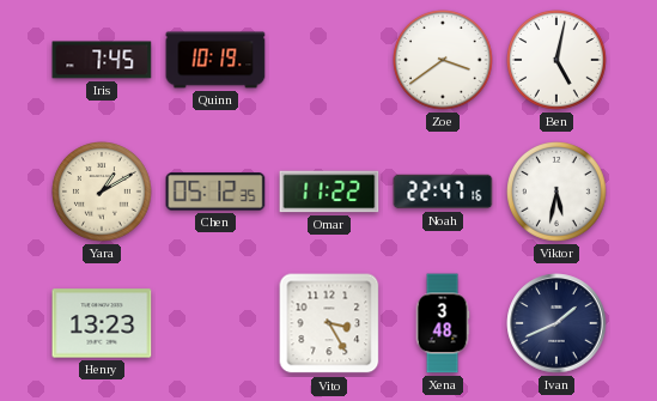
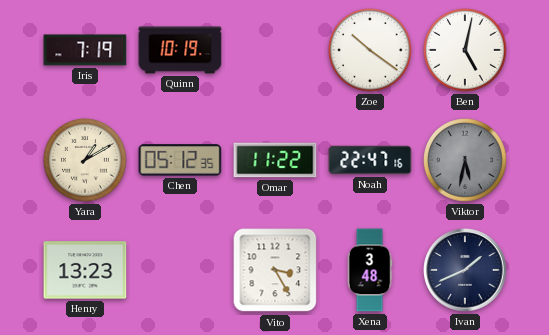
Iris: 7:45 -> 7:19
Zoe: 3:39 -> 10:21
Viktor dial: white -> grey
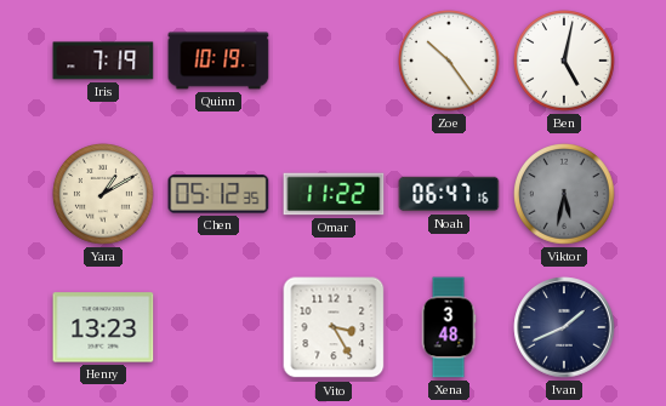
Zoe: 10:21 -> 10:24
Noah: 22:47 -> 06:47
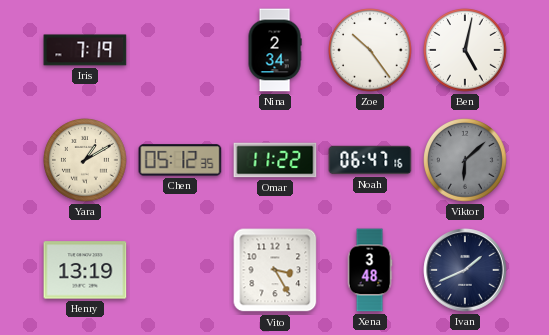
Quinn: 10:19 -> none
Nina: none -> 2:34
Viktor: 5:32 -> 6:08
Henry: 13:23 -> 13:19
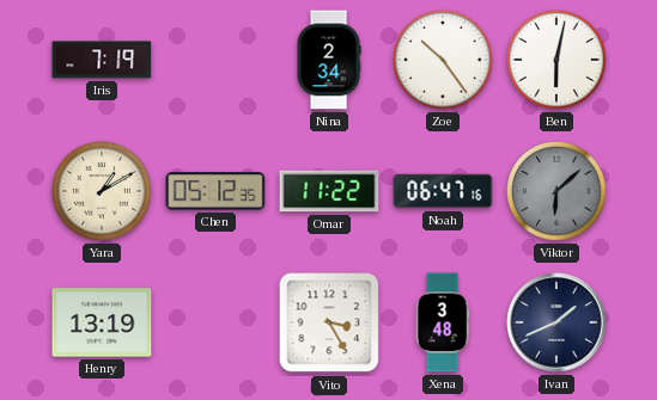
Ben: 5:02 -> 6:02
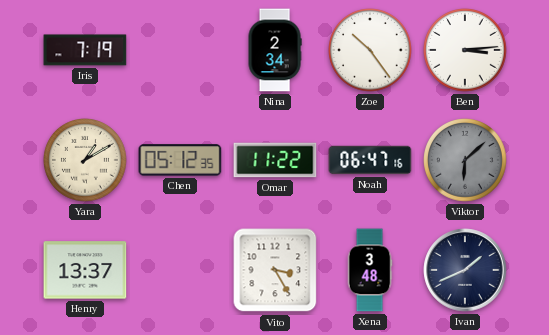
Ben: 6:02 -> 3:14
Henry: 13:19 -> 13:37
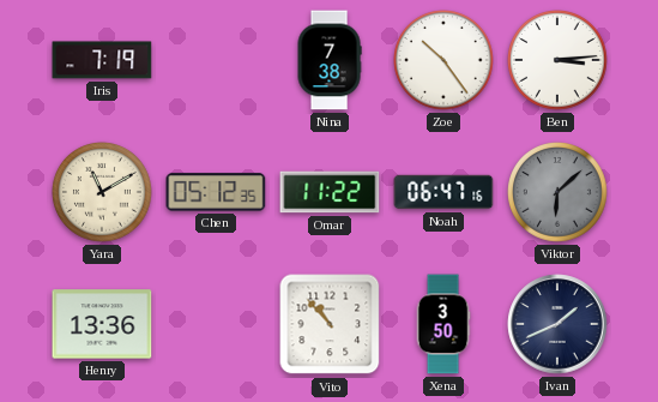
Nina: 2:34 -> 7:38
Yara: 1:10 -> 11:10
Henry: 13:37 -> 13:36
Vito: 3:25 -> 10:53
Xena: 3:48 -> 3:50
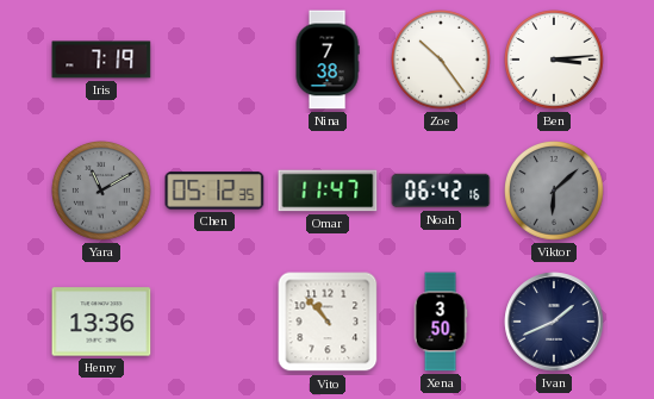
Yara dial: cream -> grey
Omar: 11:22 -> 11:47
Noah: 06:47 -> 06:42
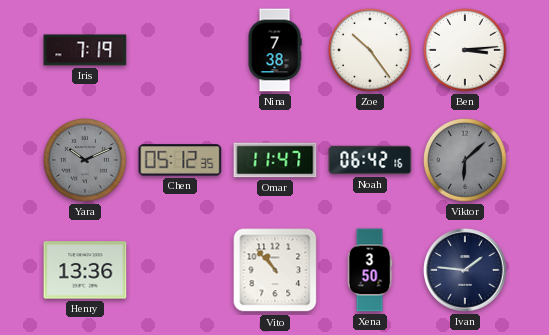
Yara: 11:10 -> 10:11
Ivan: 1:41 -> 1:46
